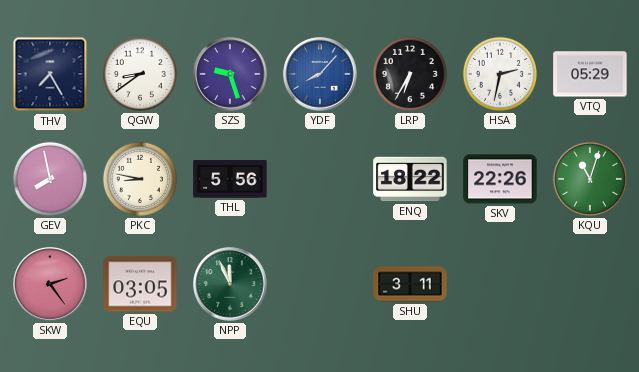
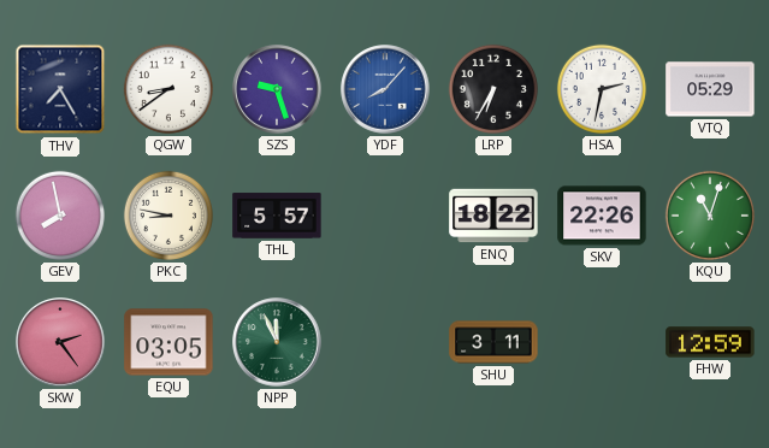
THL: 5:56 -> 5:57
FHW: none -> 12:59
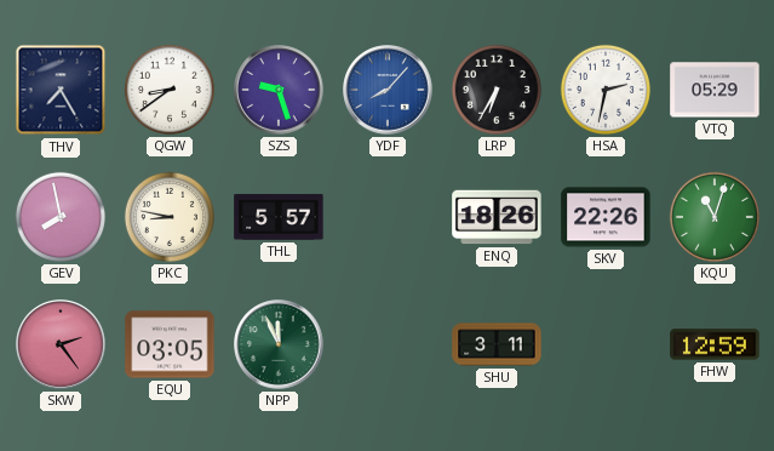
ENQ: 18:22 -> 18:26
